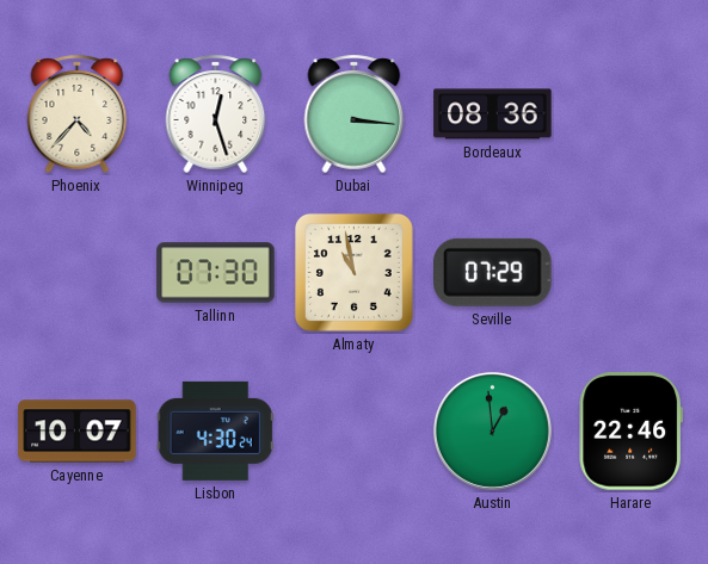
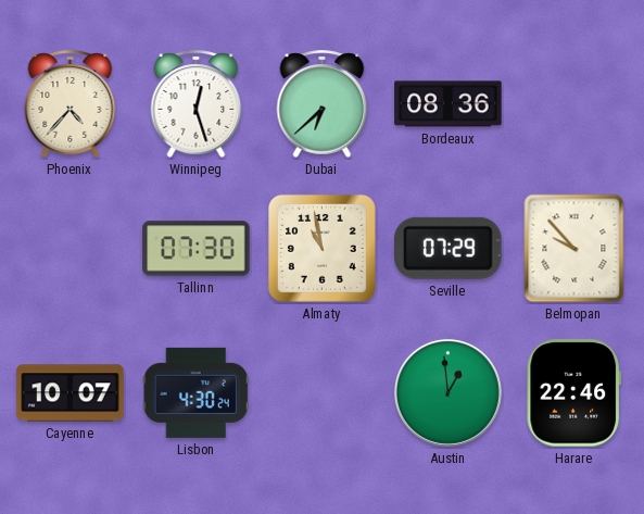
Dubai: 3:16 -> 6:38
Belmopan: none -> 9:53
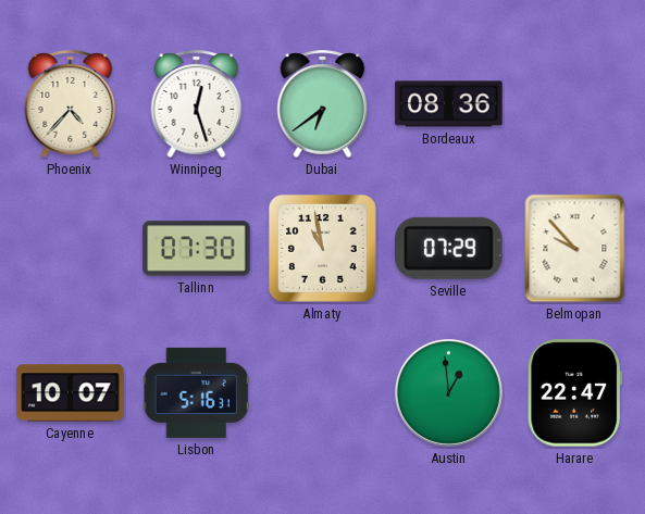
Dubai: 6:38 -> 6:39
Lisbon: 4:30 -> 5:16
Harare: 22:46 -> 22:47
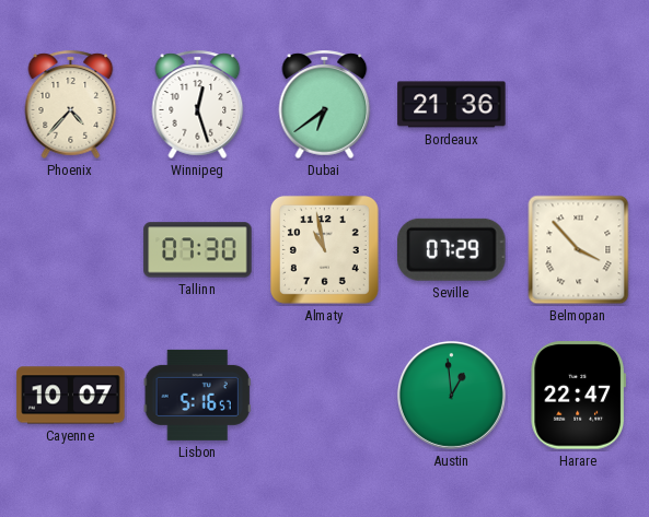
Bordeaux: 08:36 -> 21:36
Belmopan: 9:53 -> 3:53
Lisbon: 5:16:31 -> 5:16:57
